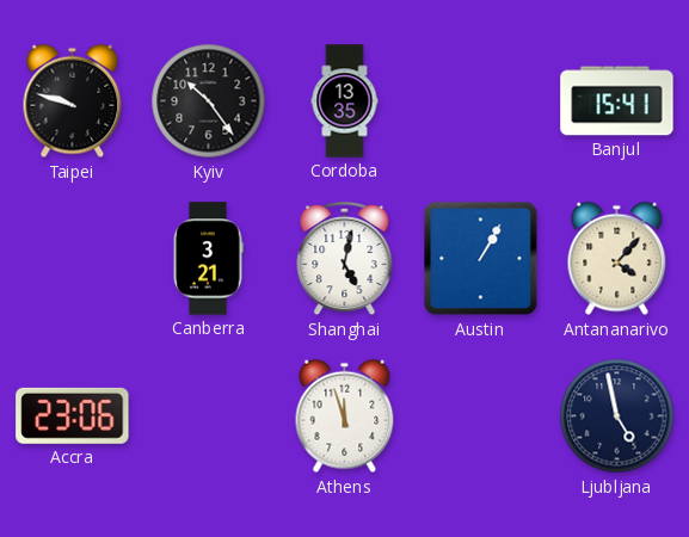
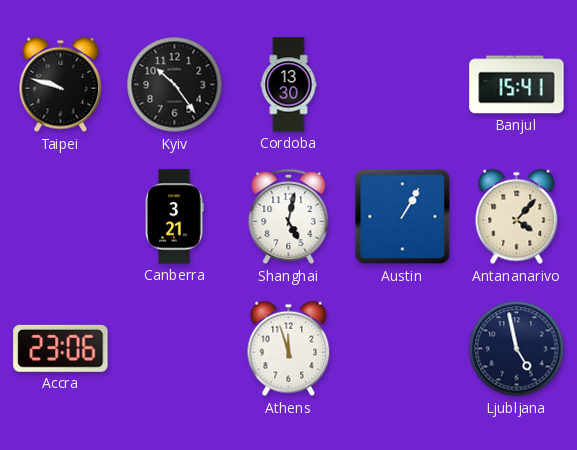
Cordoba: 13:35 -> 13:30
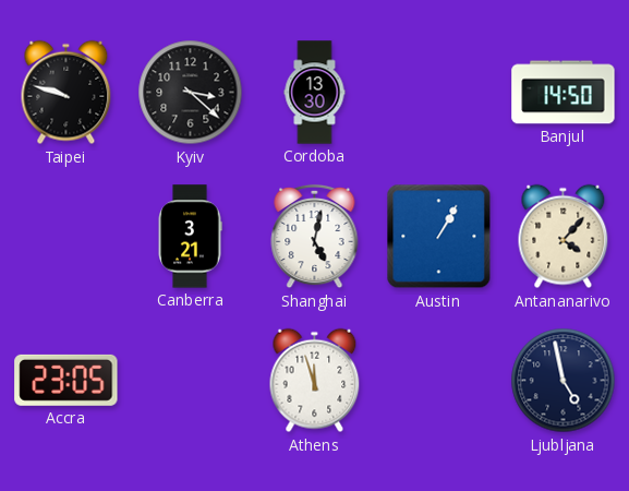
Kyiv: 10:24 -> 3:22
Banjul: 15:41 -> 14:50
Accra: 23:06 -> 23:05
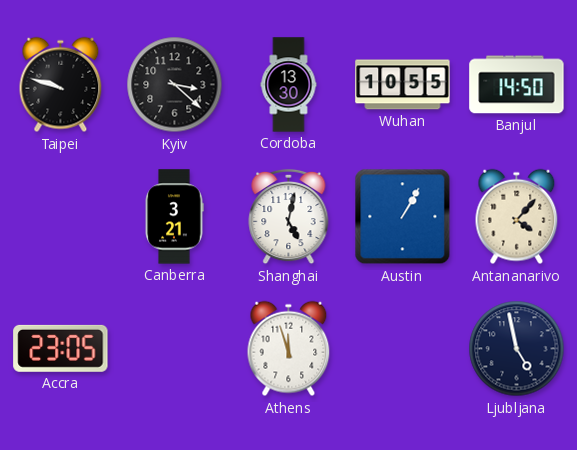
Wuhan: none -> 10:55
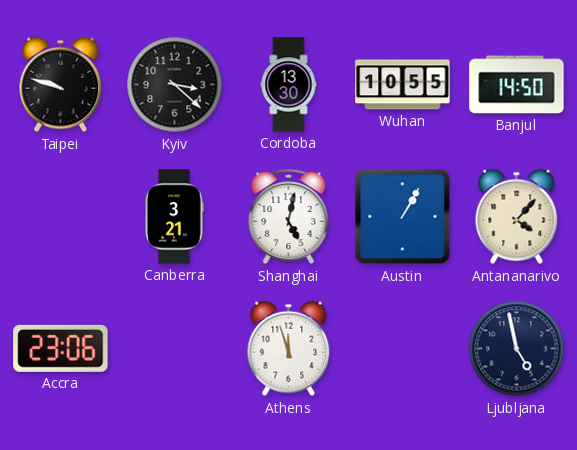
Accra: 23:05 -> 23:06
